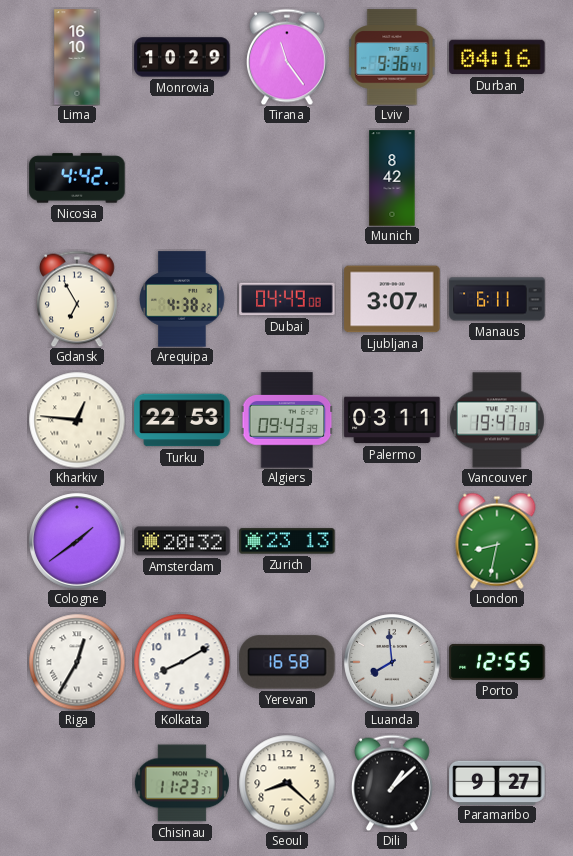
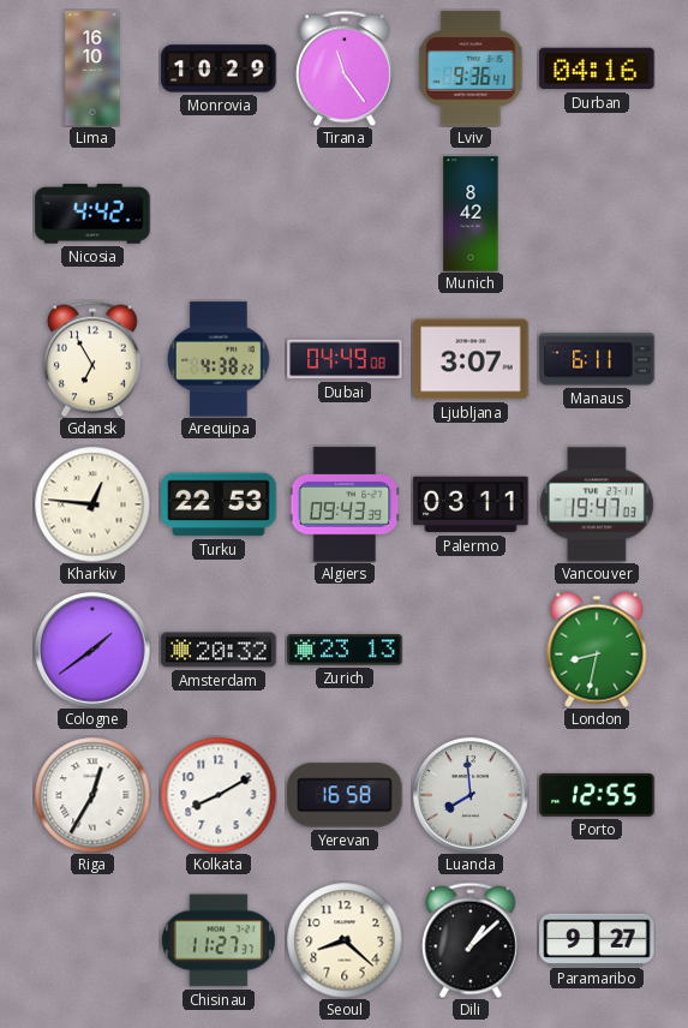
Chisinau: 11:23 -> 11:27
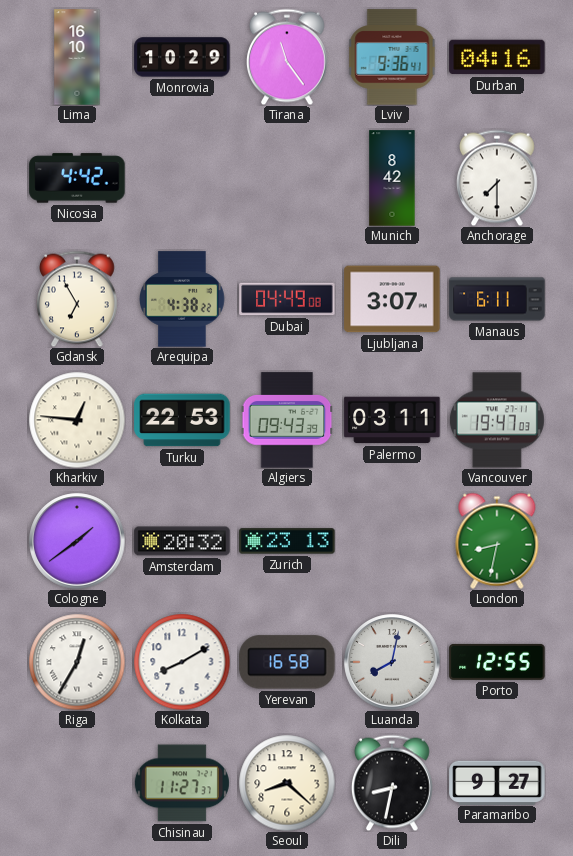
Anchorage: none -> 7:30
Luanda: 7:59 -> 8:02
Dili: 1:08 -> 8:32
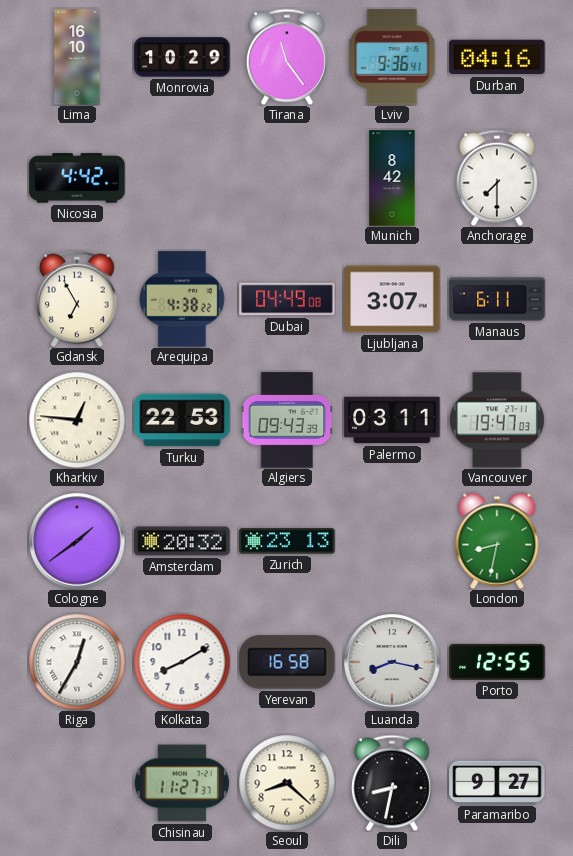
Luanda: 8:02 -> 8:17
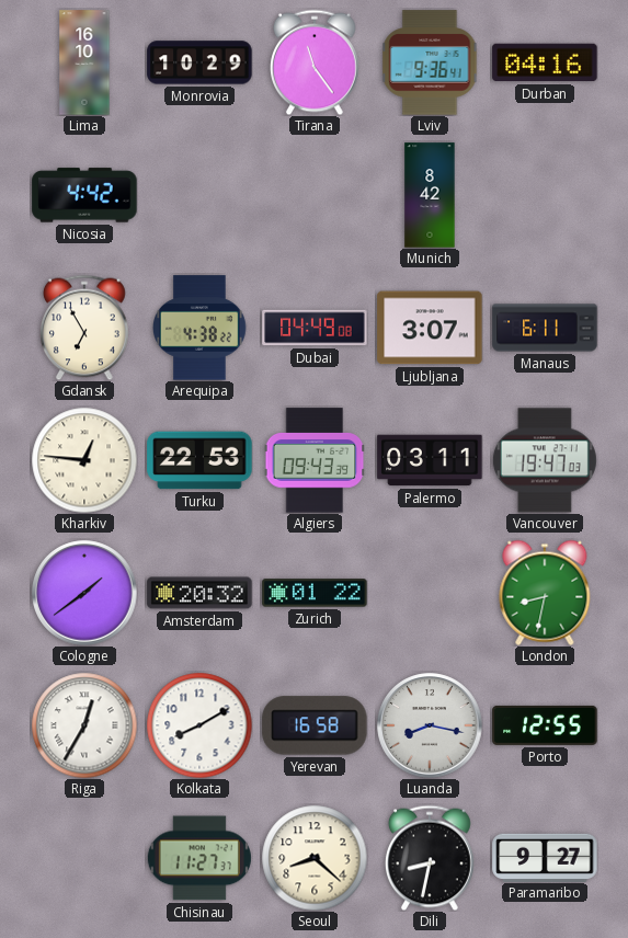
Anchorage: 7:30 -> none
Zurich: 23:13 -> 01:22
